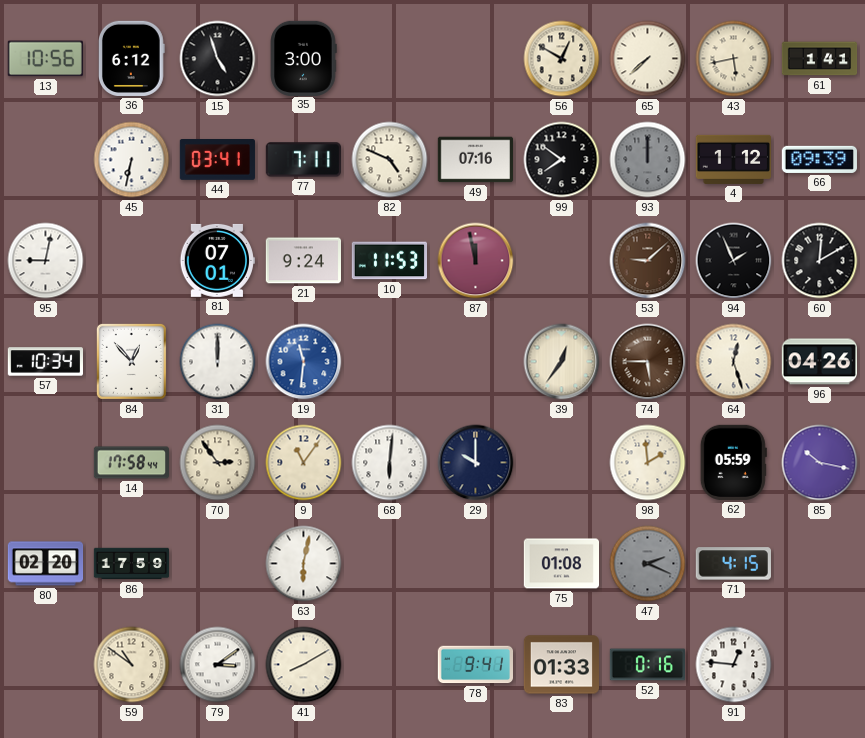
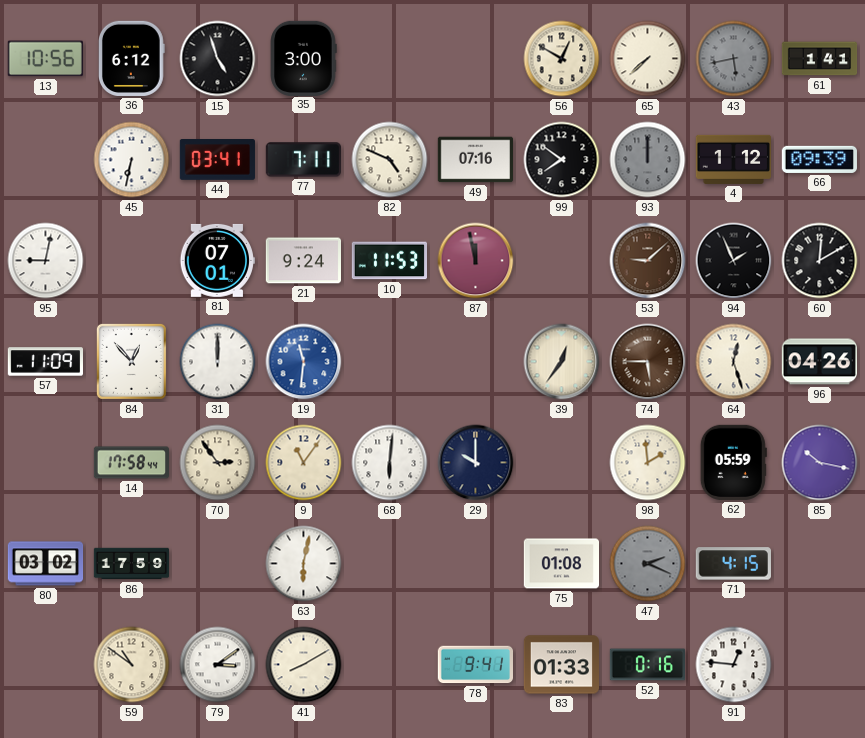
43 dial: cream -> grey
57: 10:34 -> 11:09
80: 02:20 -> 03:02
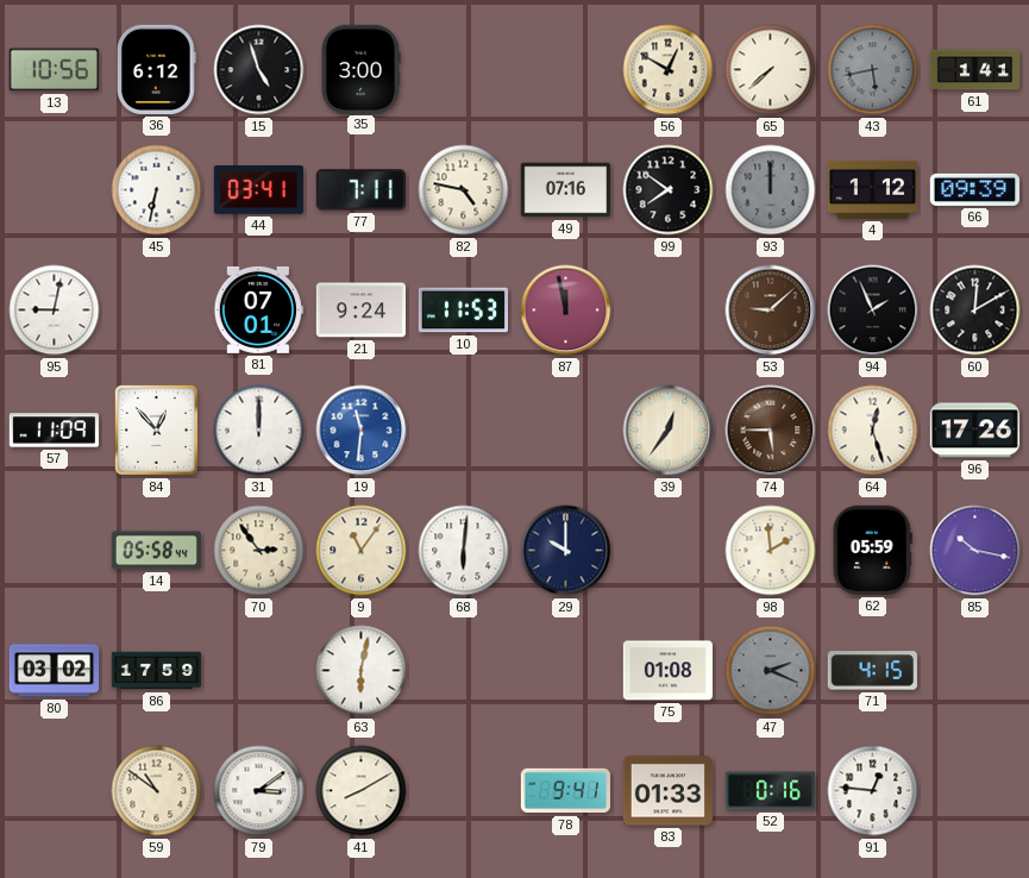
82: 4:49 -> 4:47
96: 04:26 -> 17:26
14: 17:58 -> 05:58
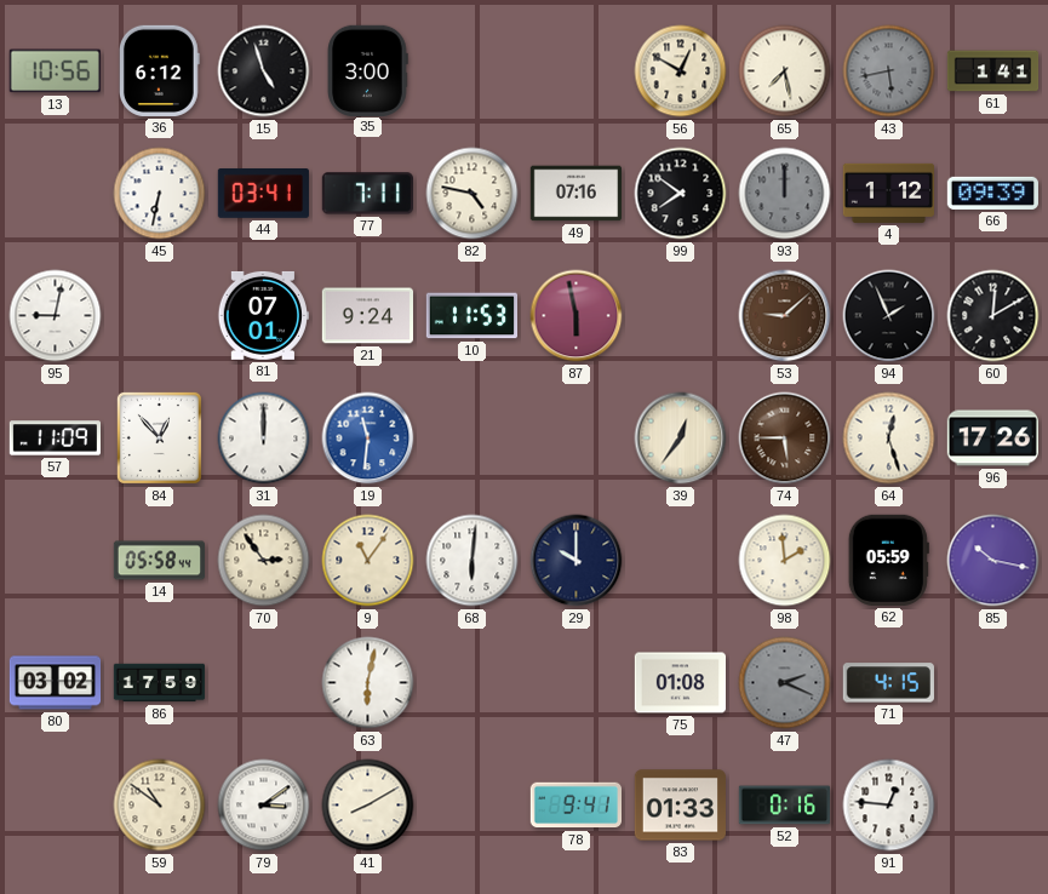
65: 7:38 -> 7:28
87: 11:58 -> 5:58
